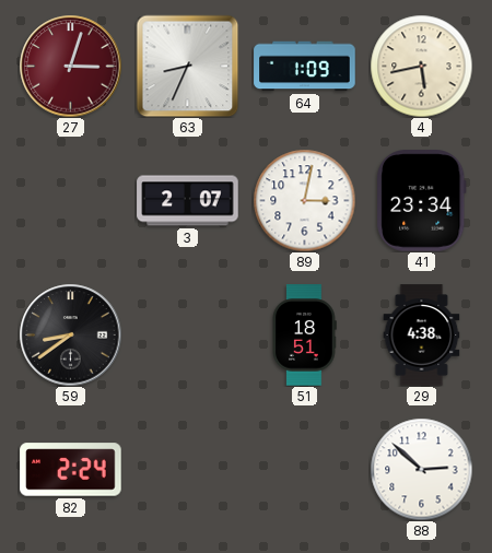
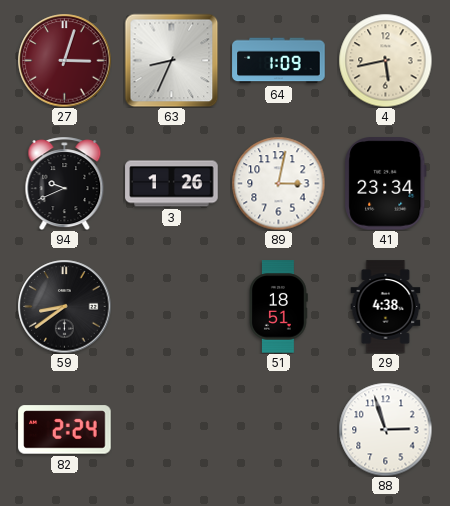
94: none -> 9:41
3: 2:07 -> 1:26
88: 2:52 -> 2:57
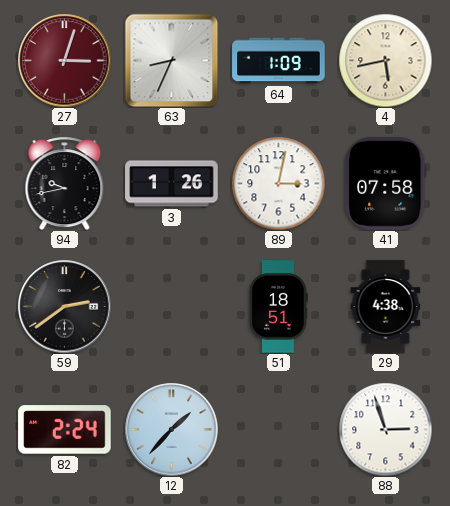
94: 9:41 -> 9:43
41: 23:34 -> 07:58
59: 8:39 -> 2:39
12: none -> 1:37
